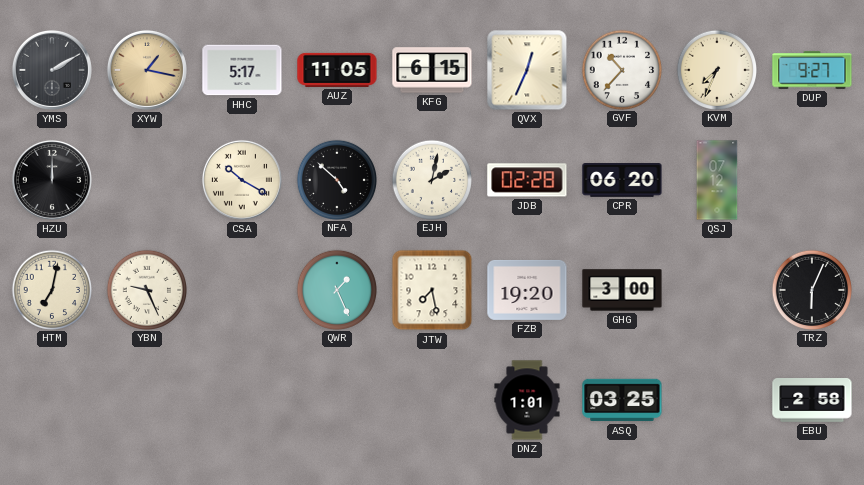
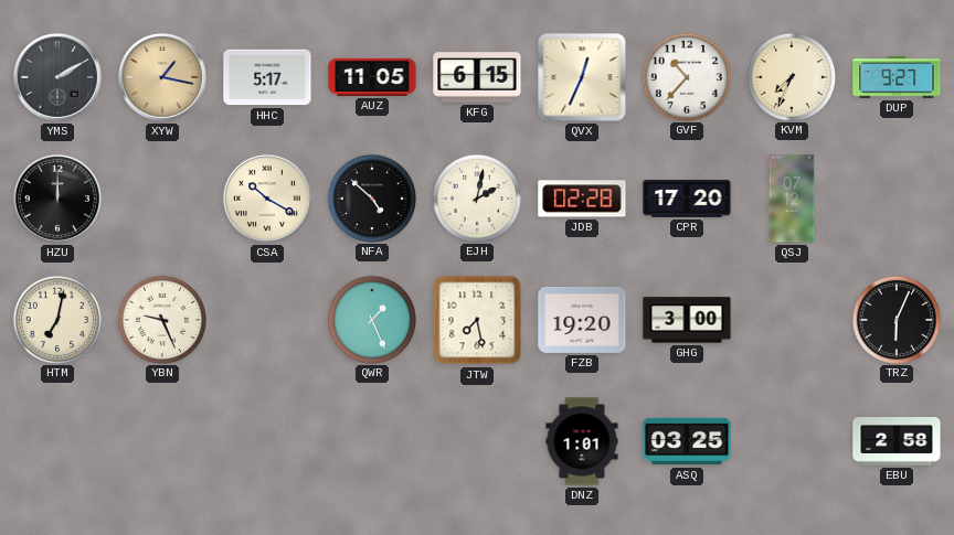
CPR: 06:20 -> 17:20
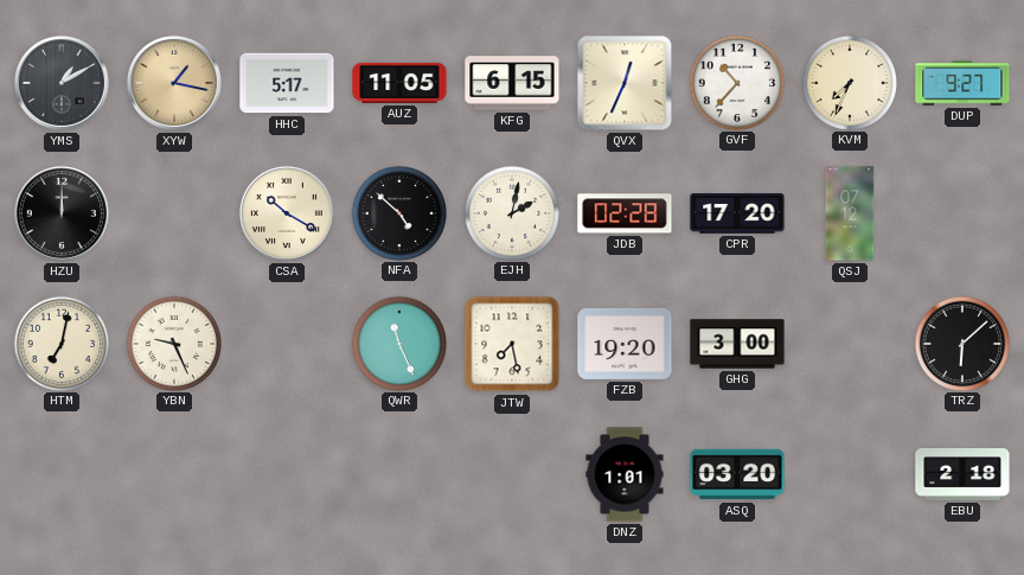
YMS: 2:10 -> 1:10
QWR: 1:26 -> 11:26
TRZ: 6:04 -> 6:08
ASQ: 03:25 -> 03:20
EBU: 2:58 -> 2:18
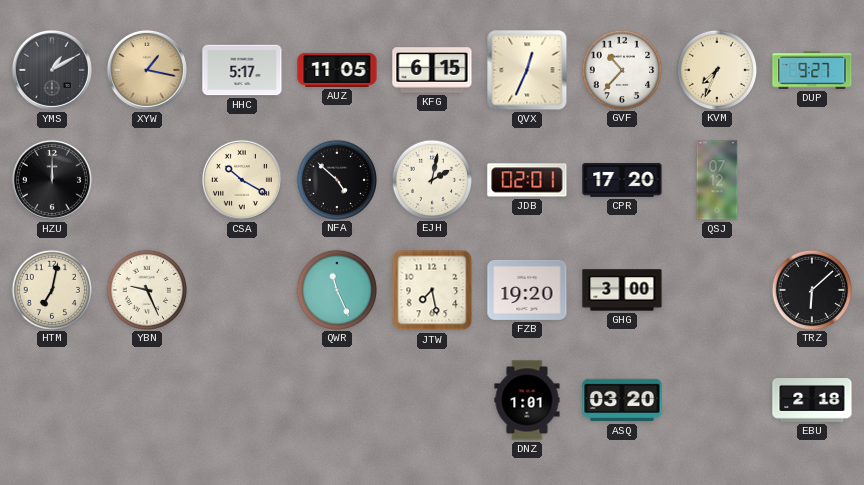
JDB: 02:28 -> 02:01
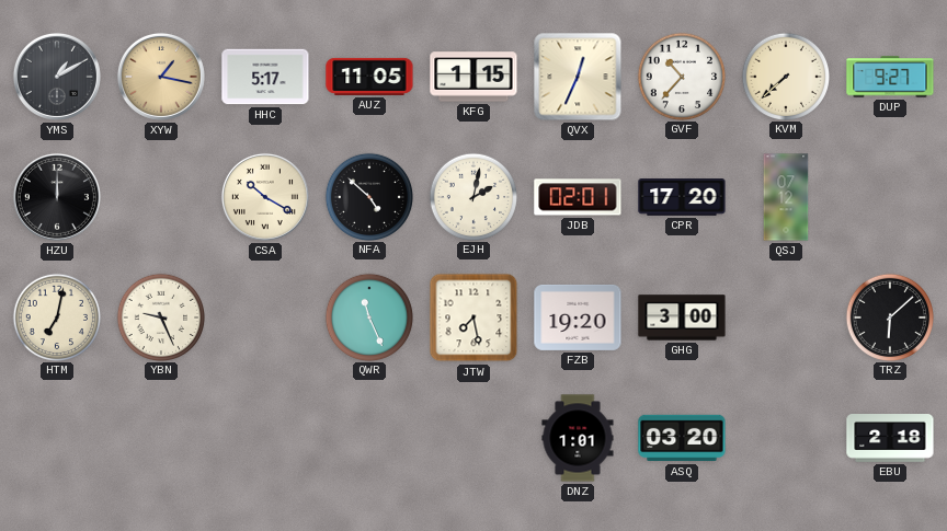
KFG: 6:15 -> 1:15
KVM: 7:34 -> 7:38
